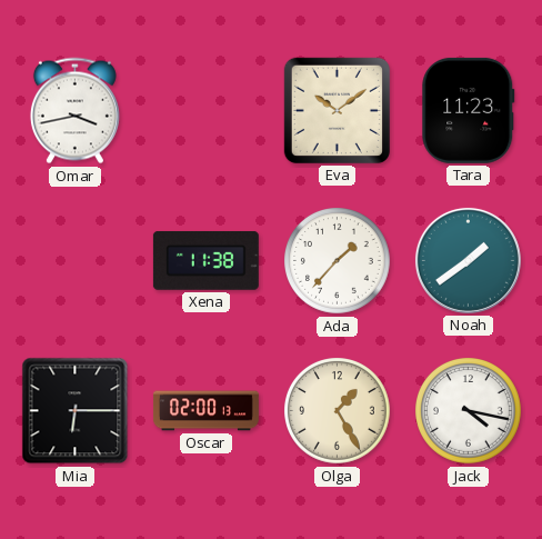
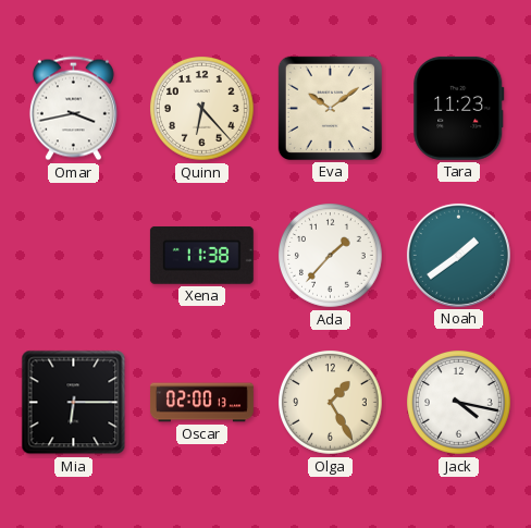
Quinn: none -> 6:23
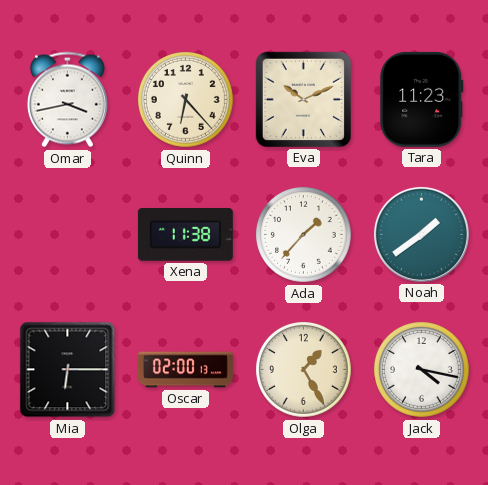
Eva: 10:09 -> 10:11
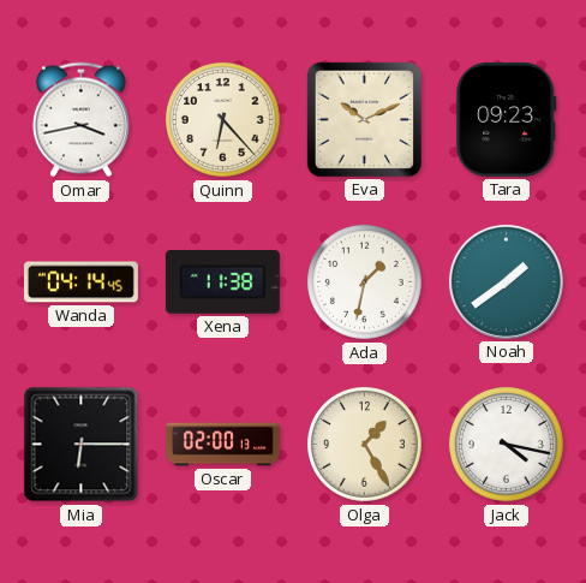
Tara: 11:23 -> 09:23
Wanda: none -> 04:14
Ada: 1:37 -> 1:32
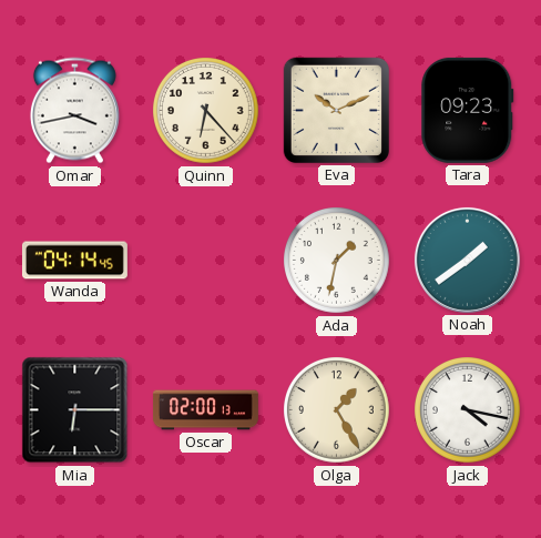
Xena: 11:38 -> none
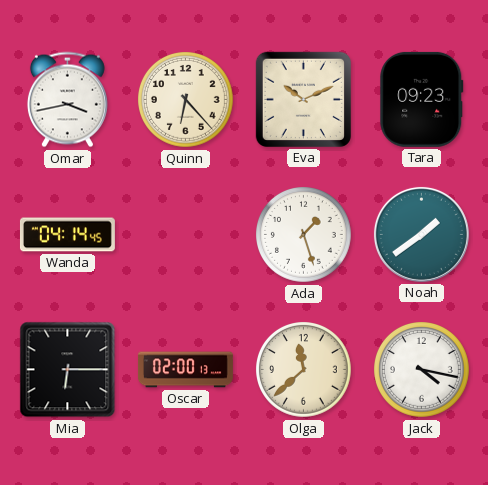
Ada: 1:32 -> 1:27
Olga: 1:25 -> 11:38
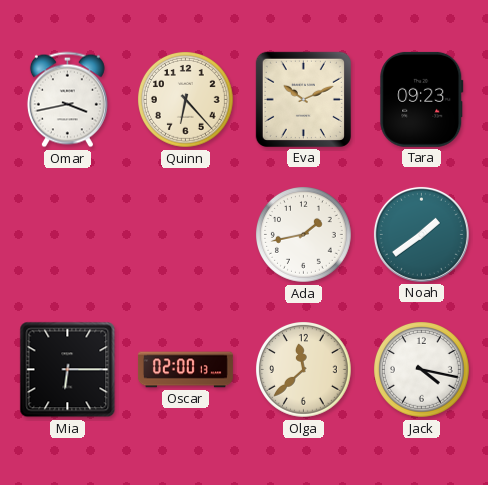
Wanda: 04:14 -> none
Ada: 1:27 -> 1:43
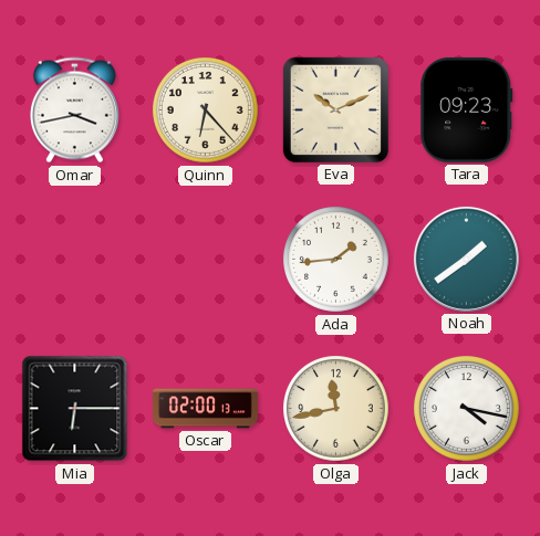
Ada: 1:43 -> 1:44
Olga: 11:38 -> 11:43
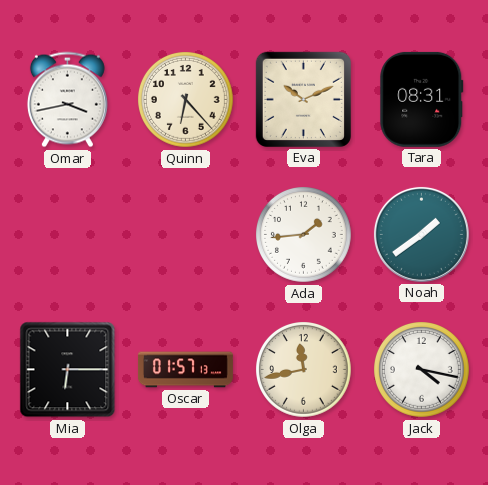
Tara: 09:23 -> 08:31
Oscar: 02:00 -> 01:57
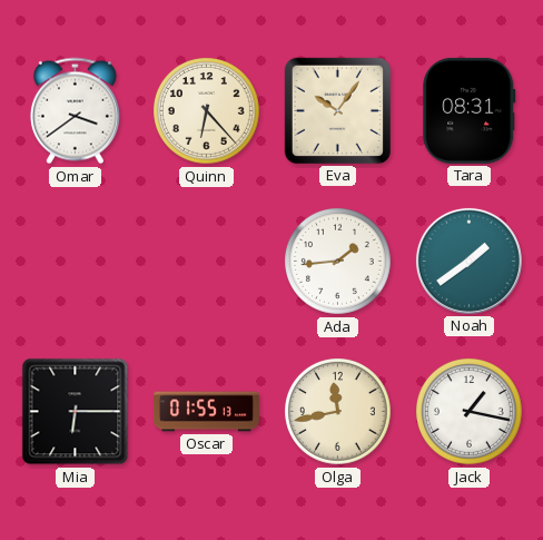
Omar: 3:43 -> 3:39
Eva: 10:11 -> 10:06
Oscar: 01:57 -> 01:55
Jack: 4:17 -> 1:17
